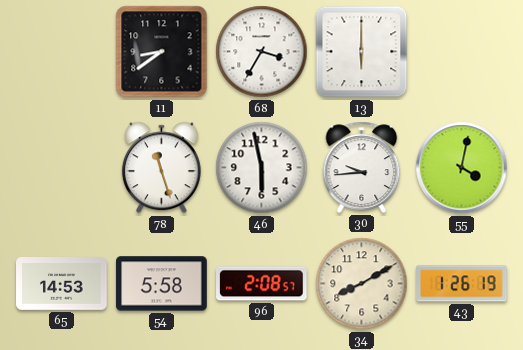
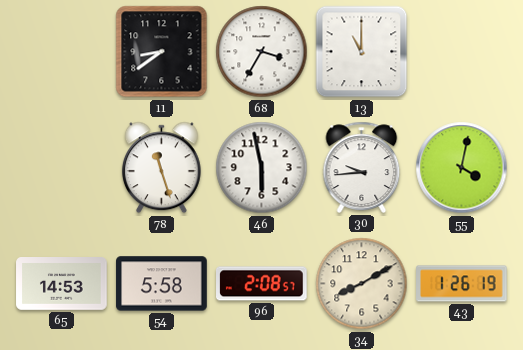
13: 6:00 -> 11:00
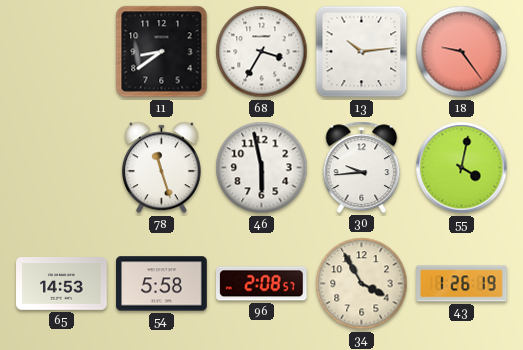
13: 11:00 -> 10:14
18: none -> 9:24
34: 8:10 -> 3:55
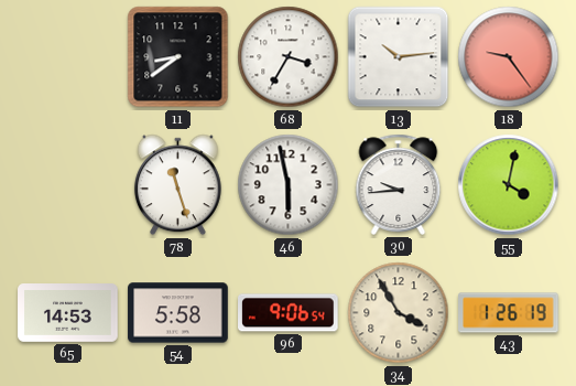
96: 2:08 -> 9:06
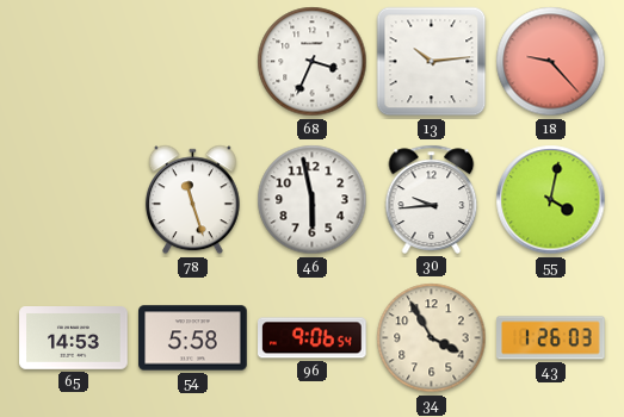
11: 8:39 -> none
68: 3:35 -> 3:34
18: 9:24 -> 9:23
43: 1:26:19 -> 1:26:03
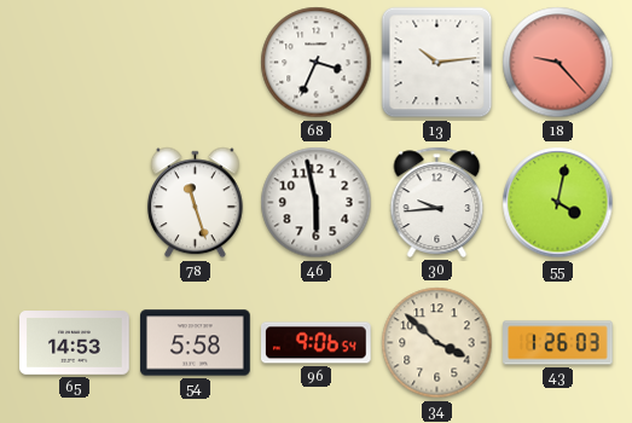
34: 3:55 -> 3:52
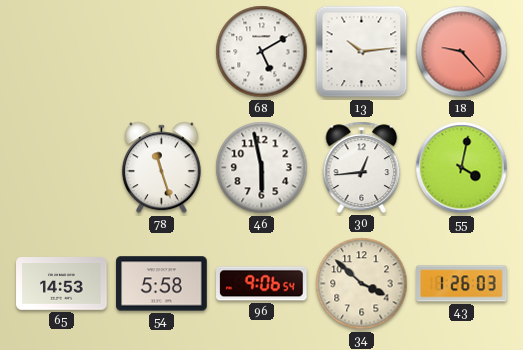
68: 3:34 -> 5:10
30: 9:44 -> 12:44
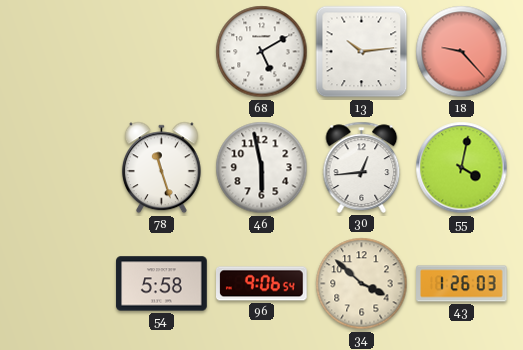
65: 14:53 -> none
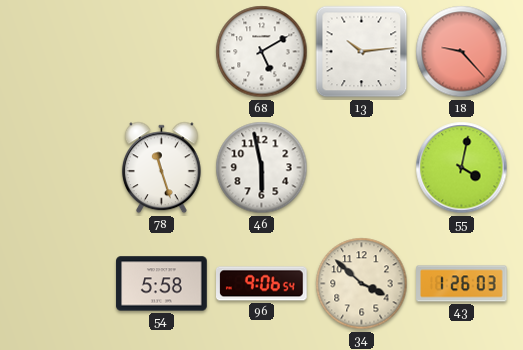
30: 12:44 -> none
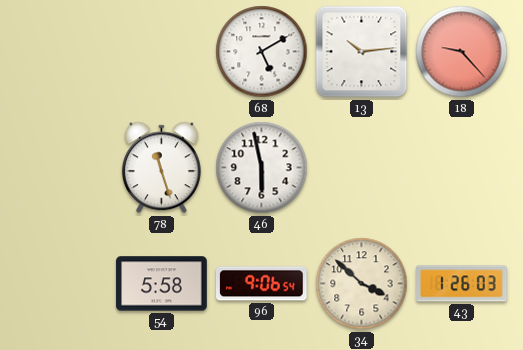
55: 4:02 -> none
